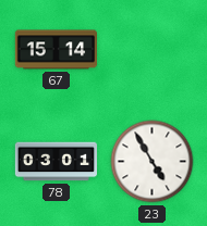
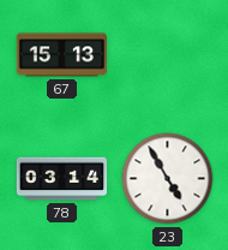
67: 15:14 -> 15:13
78: 03:01 -> 03:14
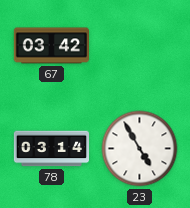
67: 15:13 -> 03:42
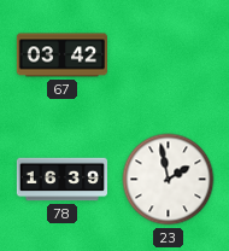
78: 03:14 -> 16:39
23: 4:55 -> 1:58
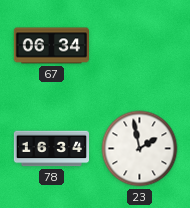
67: 03:42 -> 06:34
78: 16:39 -> 16:34
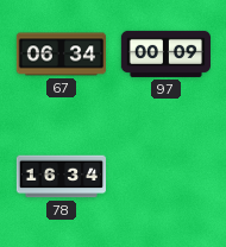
97: none -> 00:09
23: 1:58 -> none
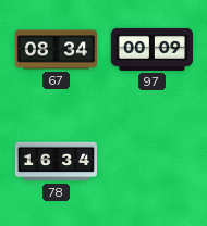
67: 06:34 -> 08:34
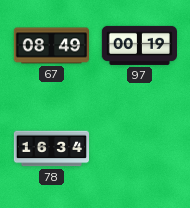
67: 08:34 -> 08:49
97: 00:09 -> 00:19
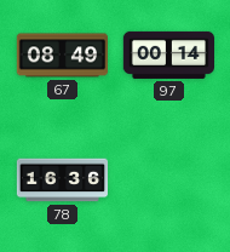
97: 00:19 -> 00:14
78: 16:34 -> 16:36
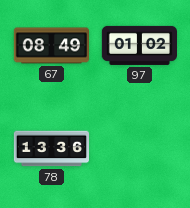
97: 00:14 -> 01:02
78: 16:36 -> 13:36
